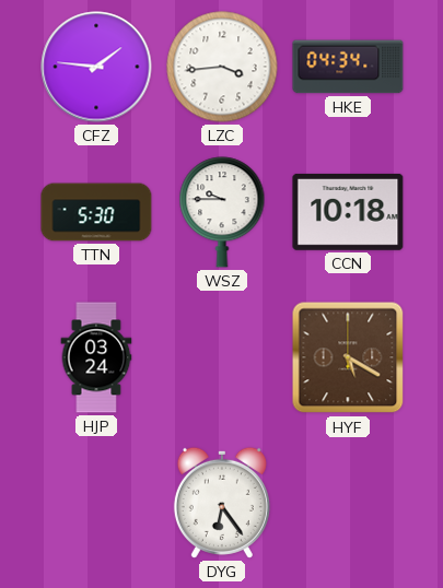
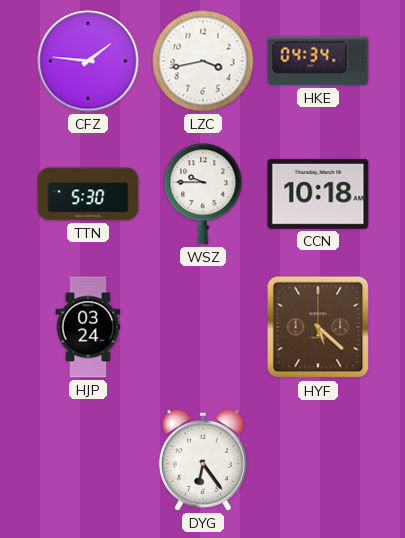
LZC: 3:44 -> 3:43
HYF: 5:20 -> 5:22
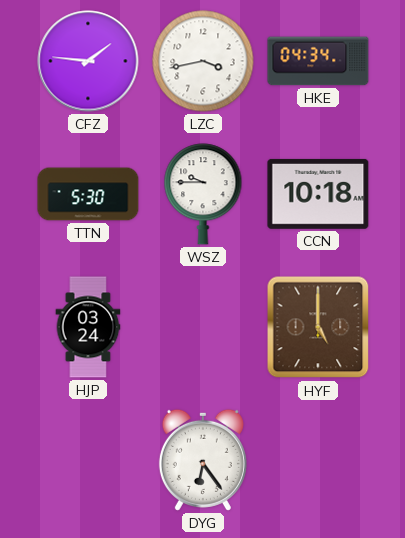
HYF: 5:22 -> 5:00
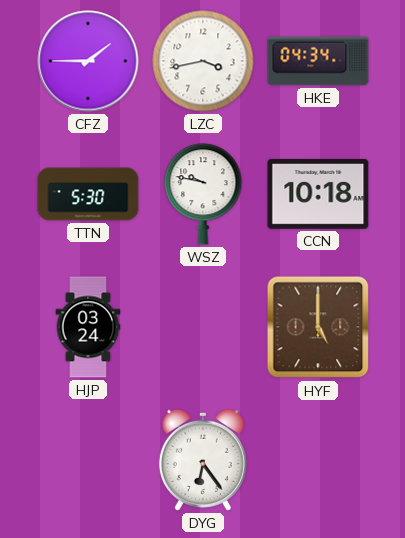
CFZ: 1:46 -> 1:45
WSZ: 9:45 -> 9:47
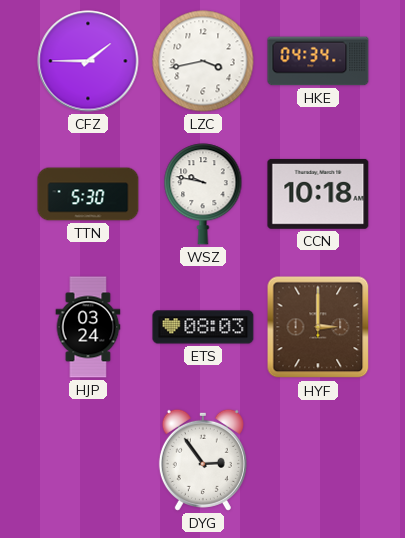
ETS: none -> 08:03
HYF: 5:00 -> 3:00
DYG: 6:24 -> 2:54
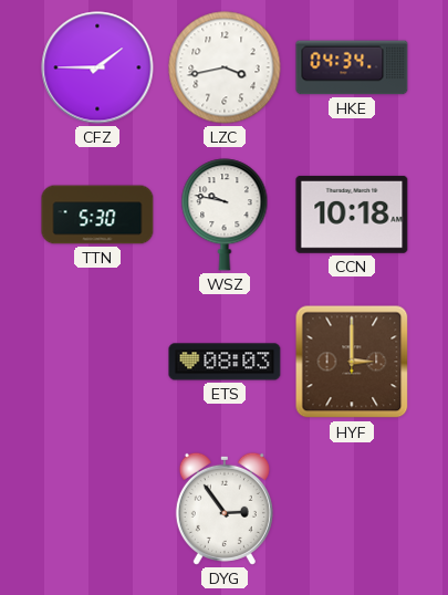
HJP: 03:24 -> none
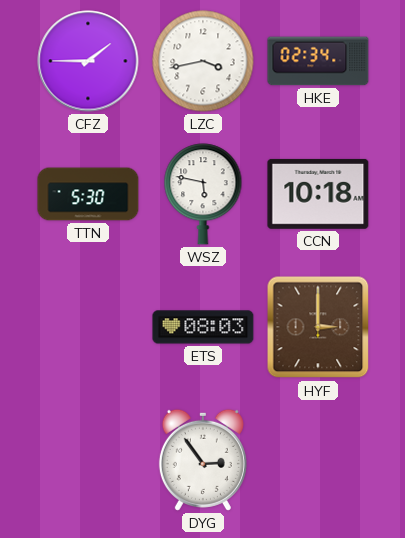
HKE: 04:34 -> 02:34
WSZ: 9:47 -> 5:47
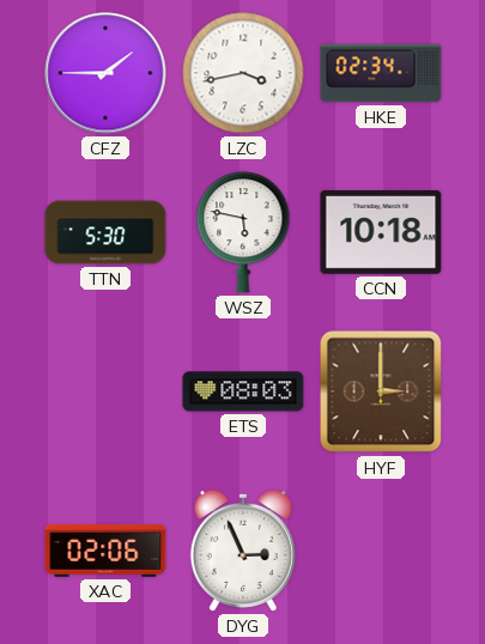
XAC: none -> 02:06
DYG: 2:54 -> 2:56
